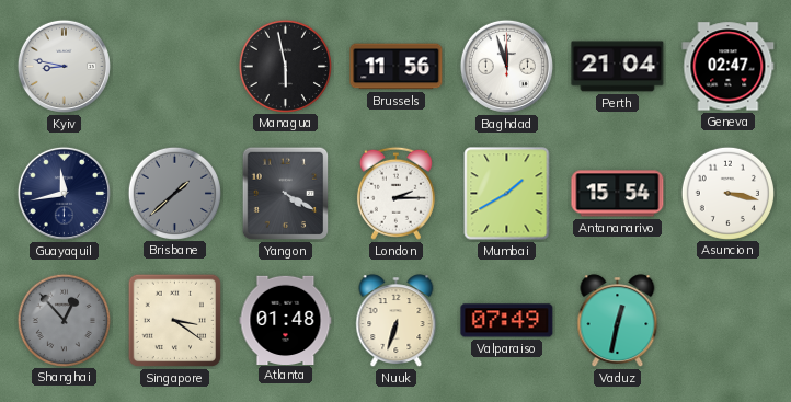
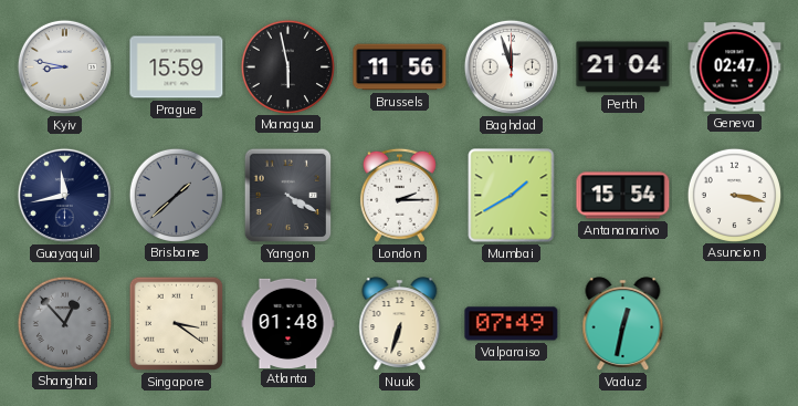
Prague: none -> 15:59
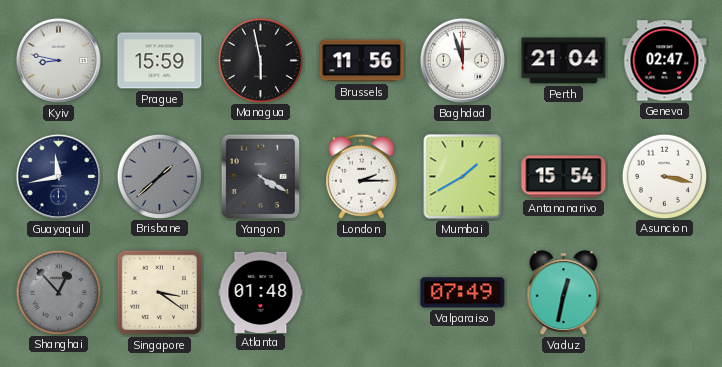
Nuuk: 6:33 -> none
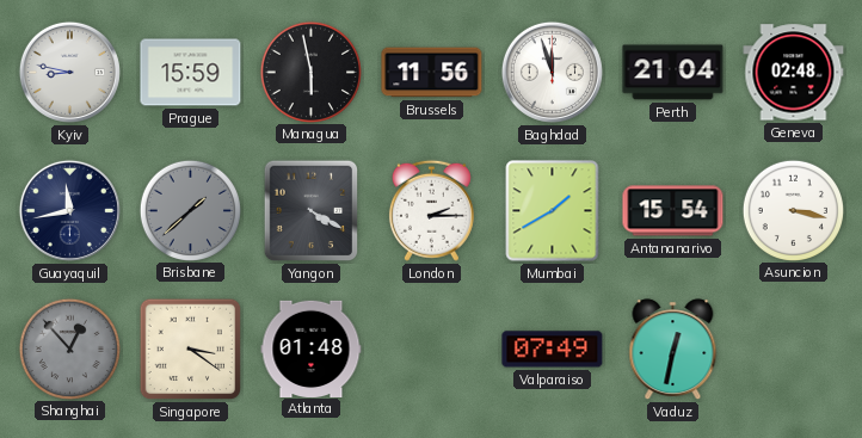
Geneva: 02:47 -> 02:48
